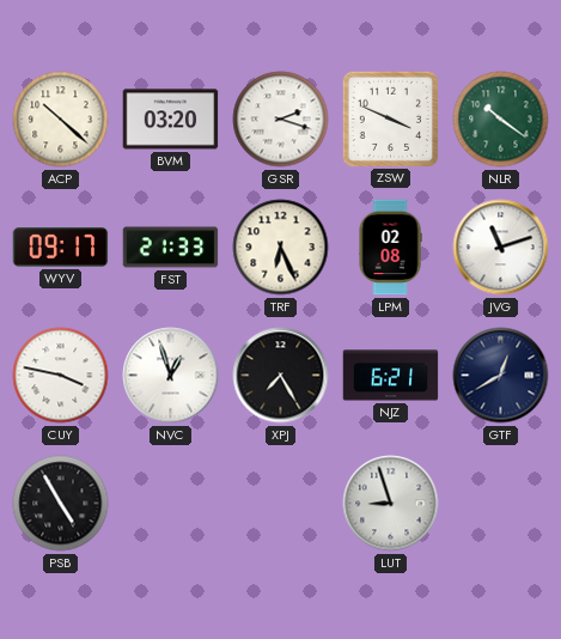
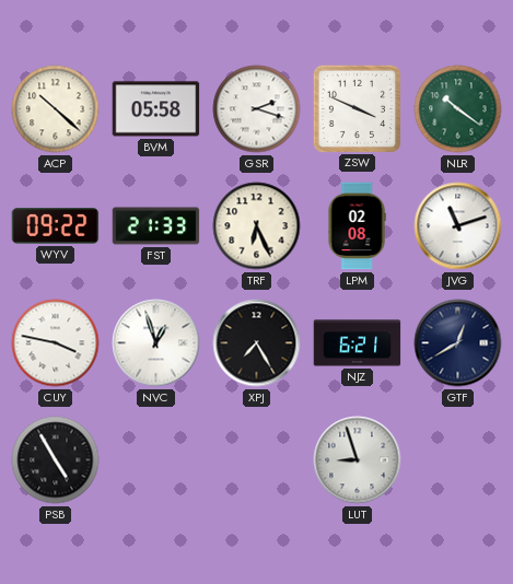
BVM: 03:20 -> 05:58
WYV: 09:17 -> 09:22
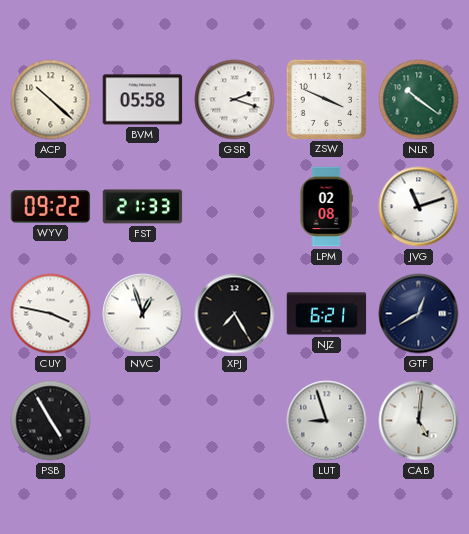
TRF: 6:26 -> none
CAB: none -> 5:01
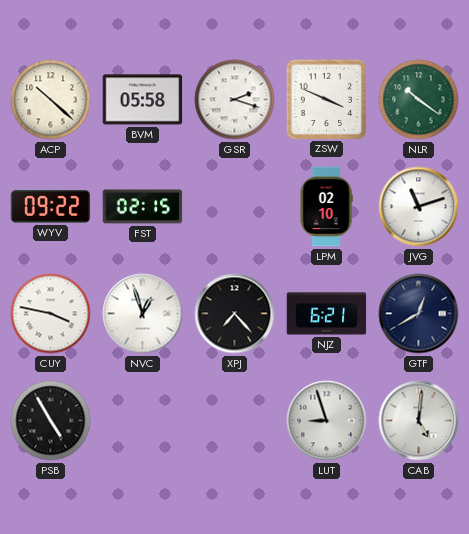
FST: 21:33 -> 02:15
LPM: 02:08 -> 02:10
XPJ: 7:25 -> 7:23
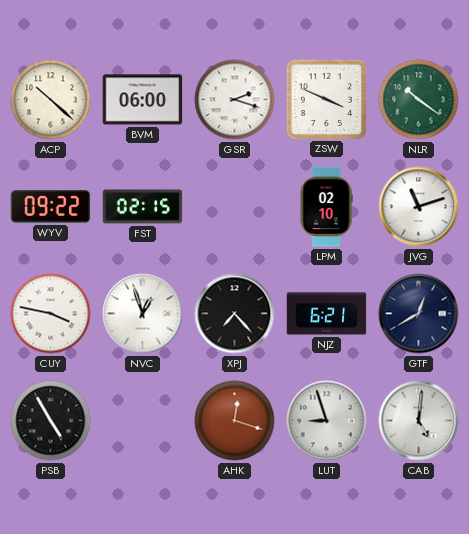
BVM: 05:58 -> 06:00
AHK: none -> 12:18
